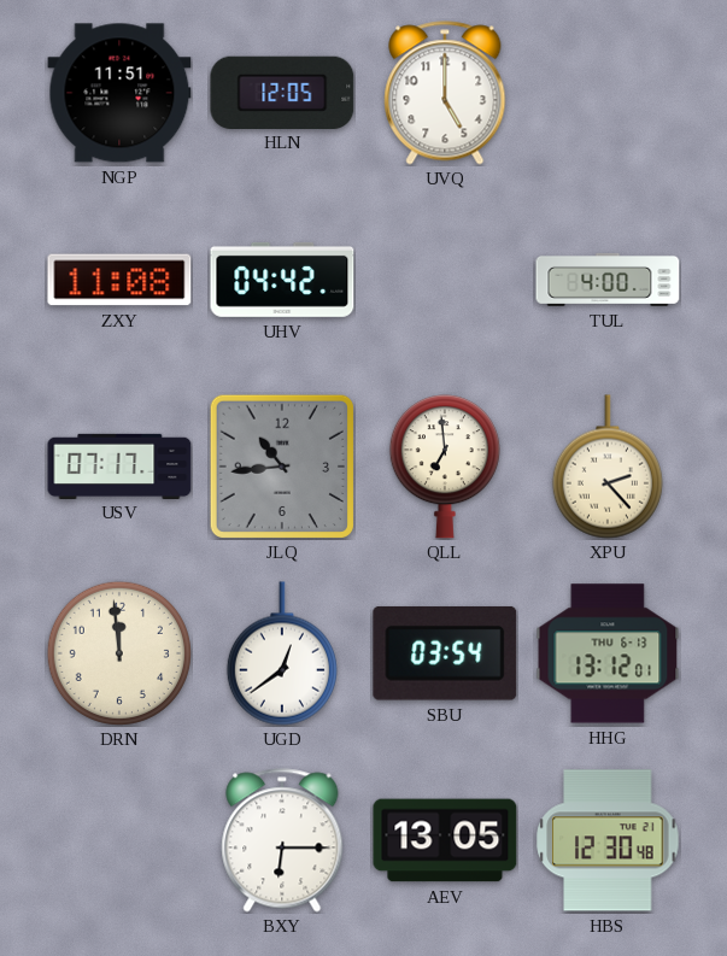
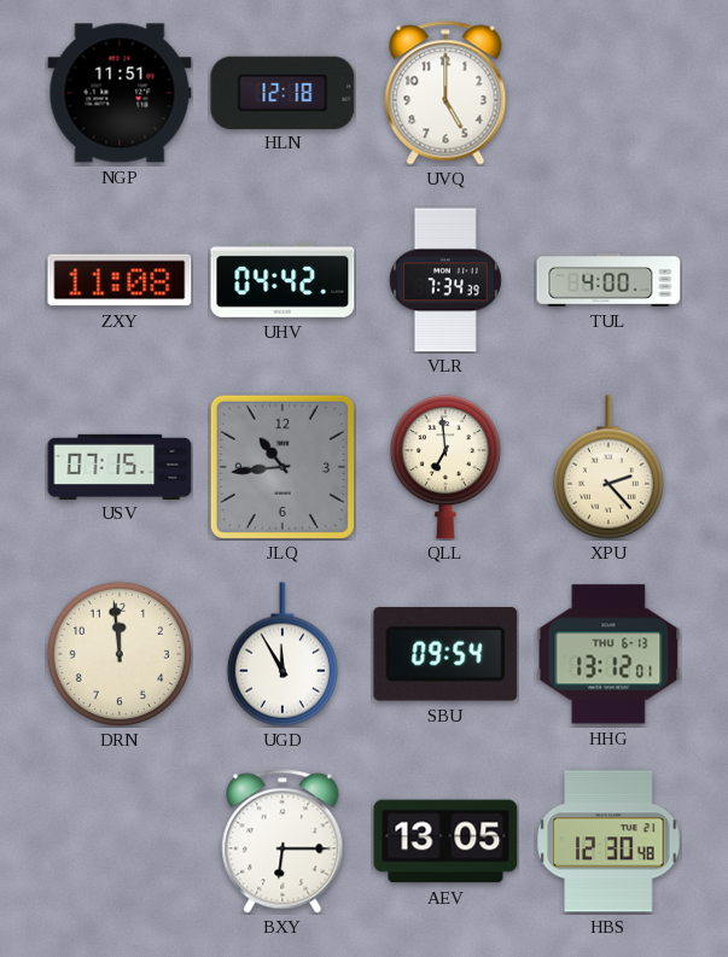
HLN: 12:05 -> 12:18
VLR: none -> 7:34
USV: 07:17 -> 07:15
UGD: 12:39 -> 11:55
SBU: 03:54 -> 09:54
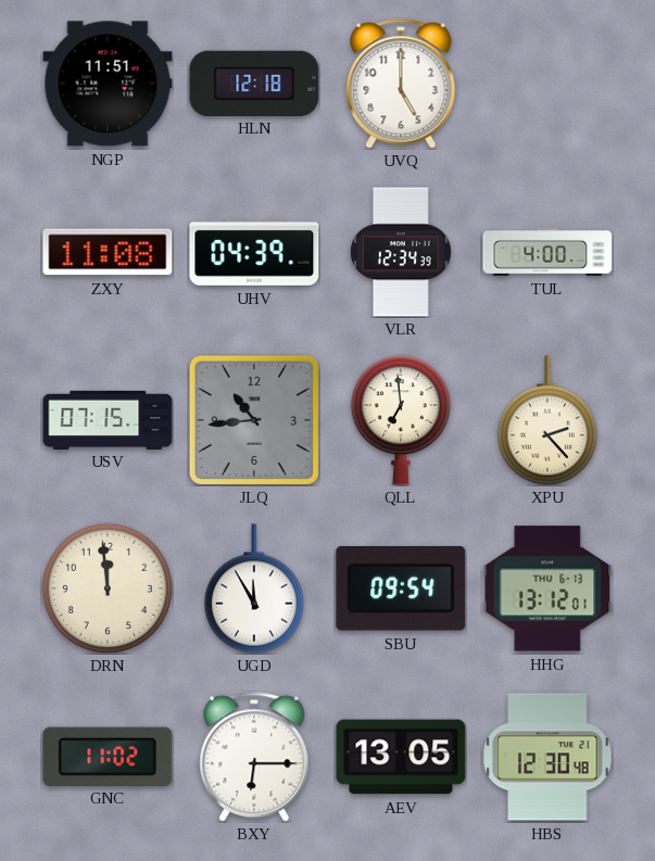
UHV: 04:42 -> 04:39
VLR: 7:34 -> 12:34
GNC: none -> 11:02
